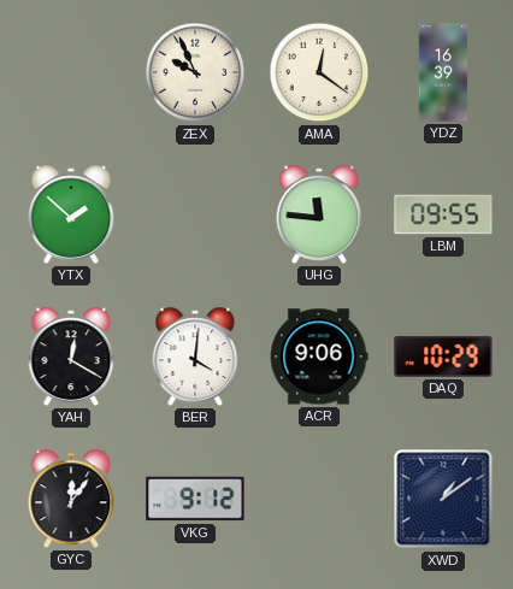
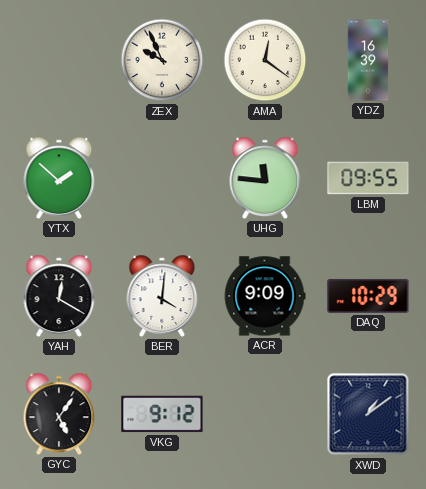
ACR: 9:06 -> 9:09
GYC: 12:06 -> 5:06
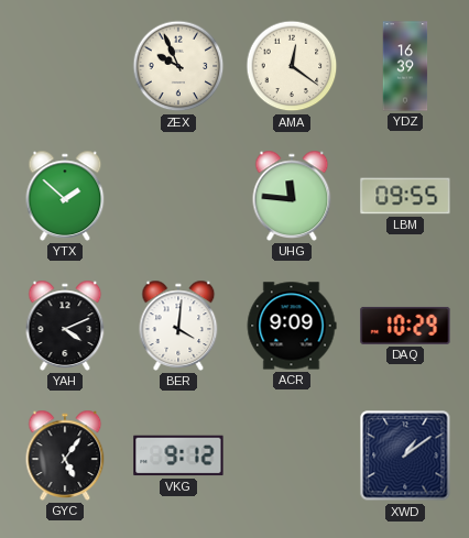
YAH: 12:20 -> 4:11
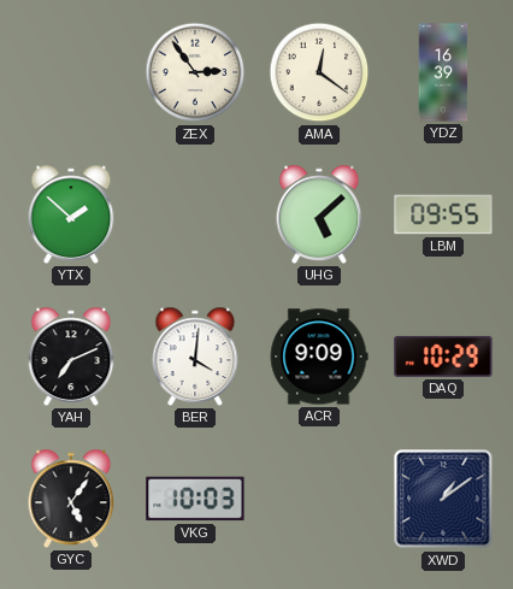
ZEX: 9:56 -> 2:54
UHG: 11:46 -> 5:08
YAH: 4:11 -> 7:11
VKG: 9:12 -> 10:03
